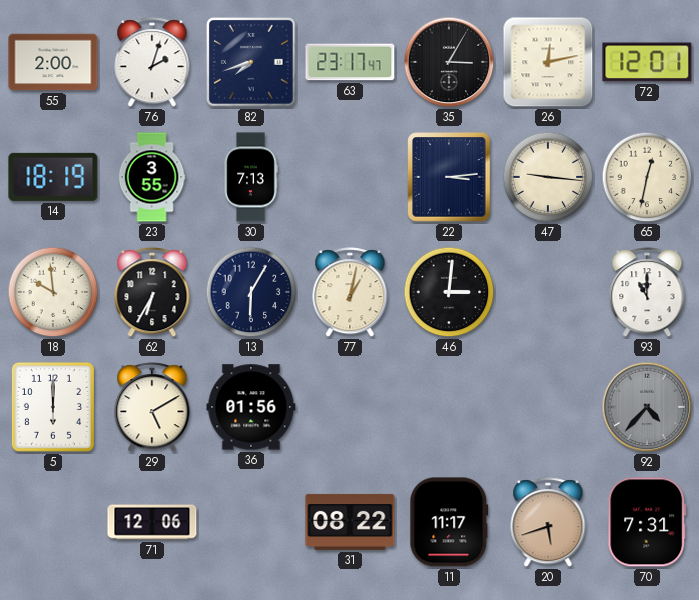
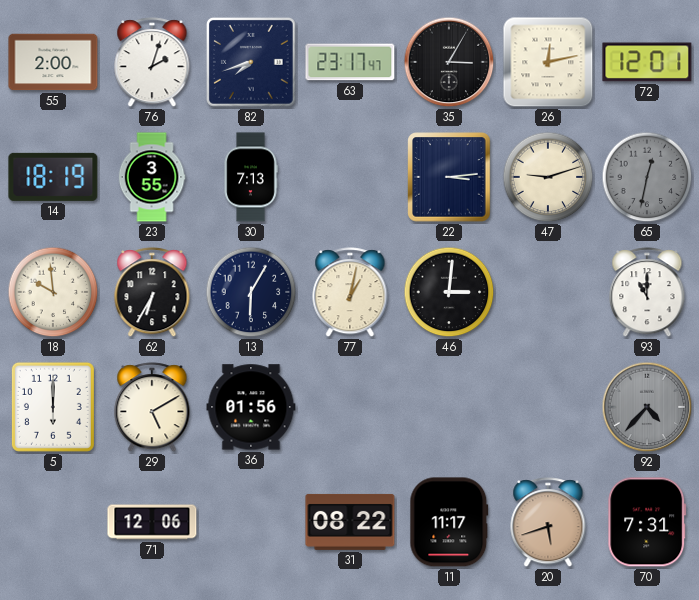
47: 9:16 -> 9:12
65 dial: cream -> grey
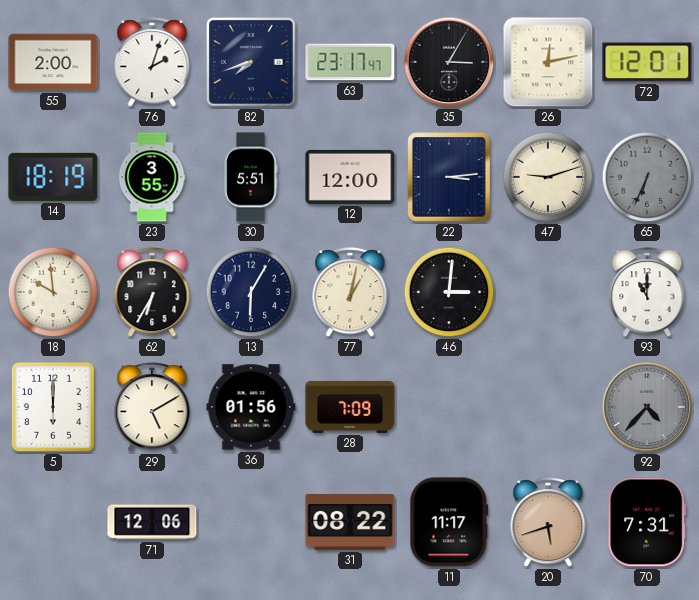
30: 7:13 -> 5:51
12: none -> 12:00
65: 12:32 -> 6:34
28: none -> 7:09
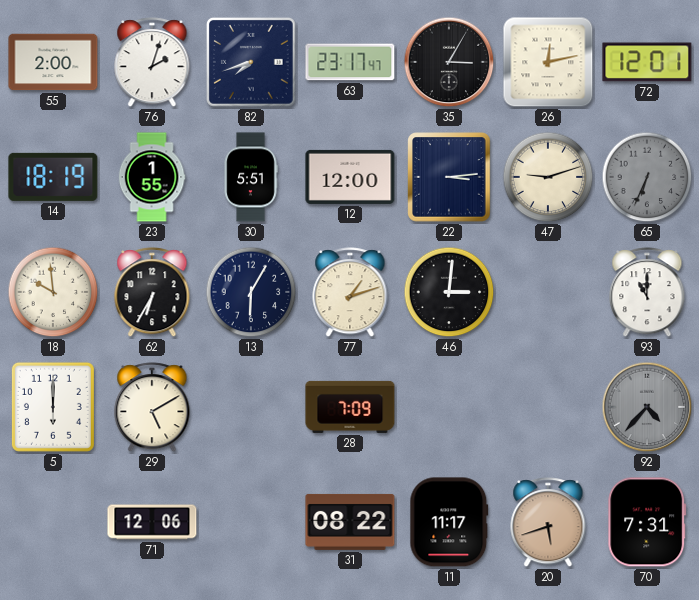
23: 3:55 -> 1:55
77: 1:02 -> 1:12
36: 01:56 -> none
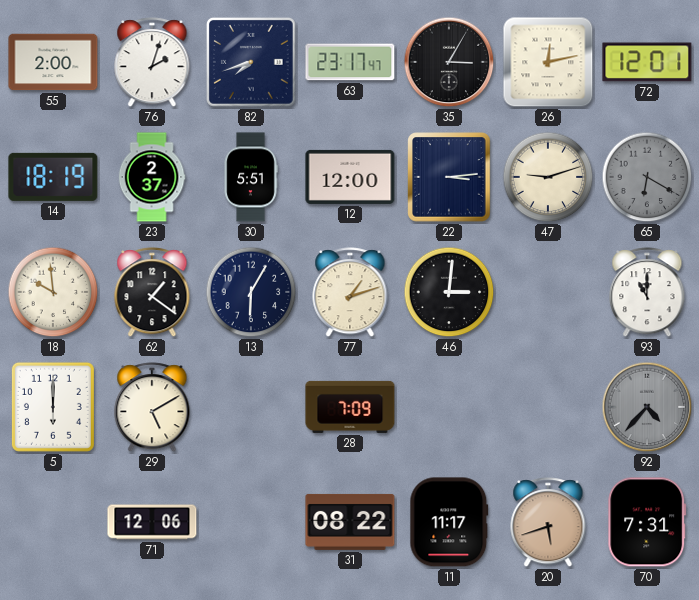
23: 1:55 -> 2:37
65: 6:34 -> 6:20
62: 6:35 -> 1:21
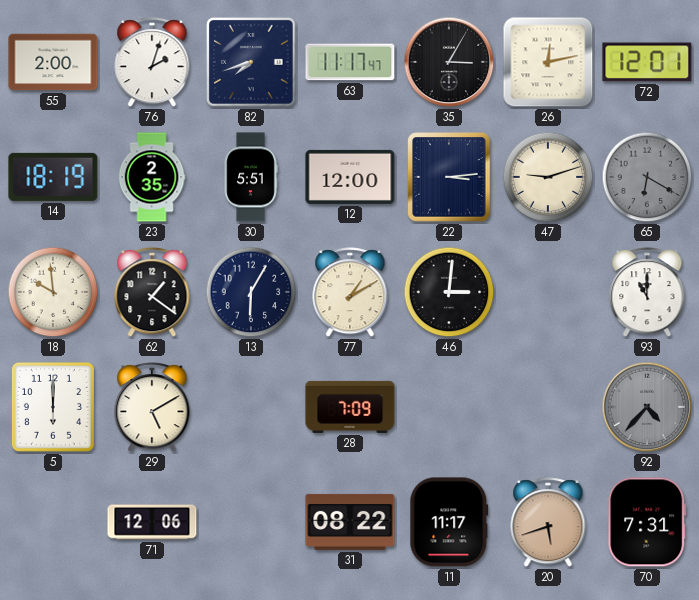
63: 23:17 -> 11:17
23: 2:37 -> 2:35
77: 1:12 -> 1:10
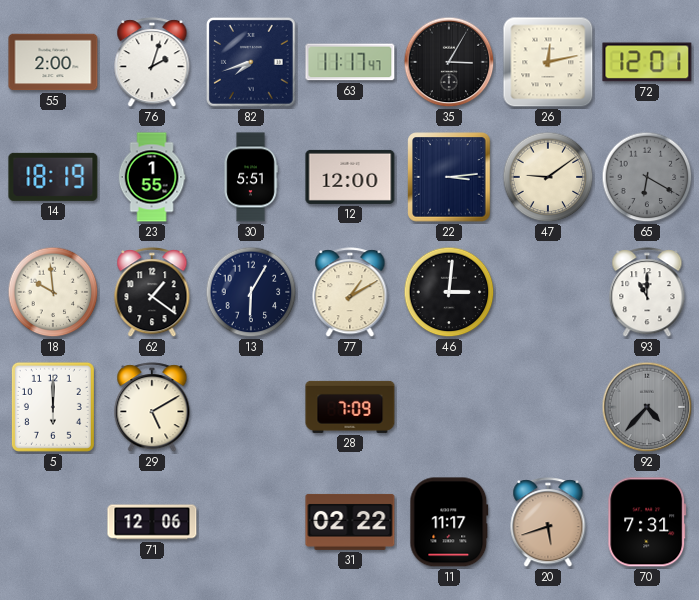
23: 2:35 -> 1:55
47: 9:12 -> 9:09
31: 08:22 -> 02:22
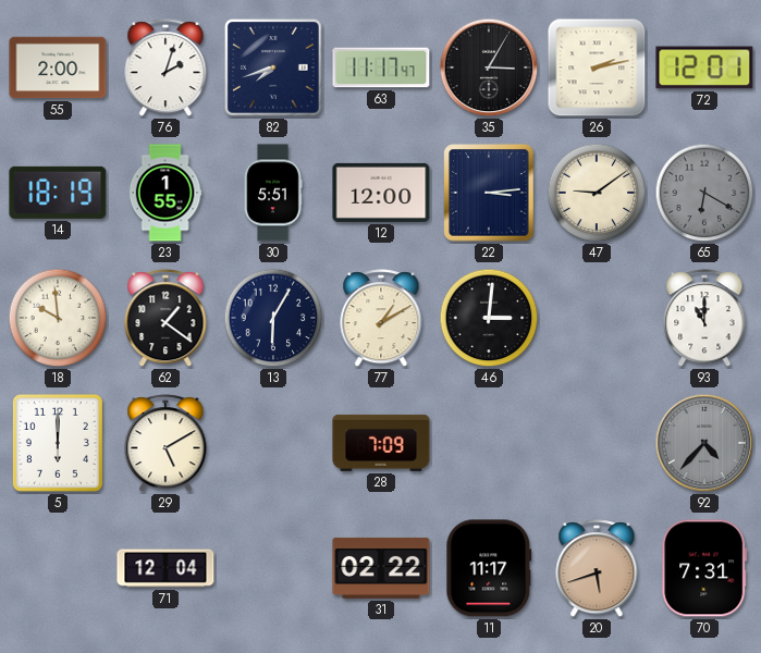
26: 12:13 -> 2:13
71: 12:06 -> 12:04
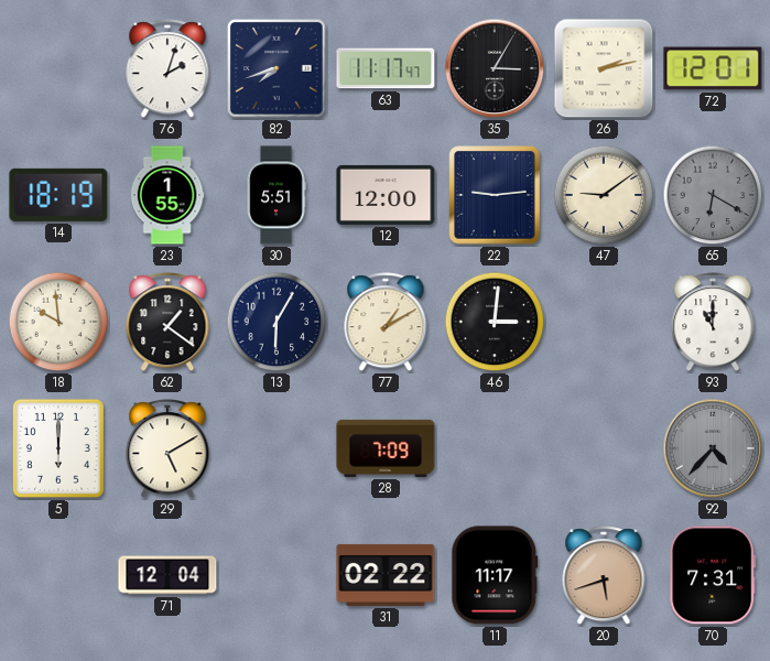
55: 2:00 -> none
22: 3:14 -> 9:14
